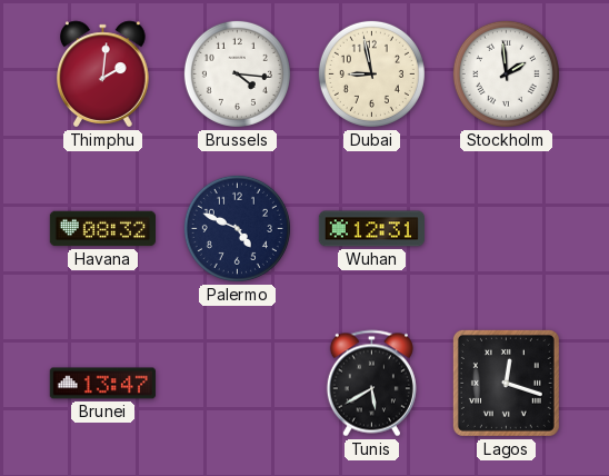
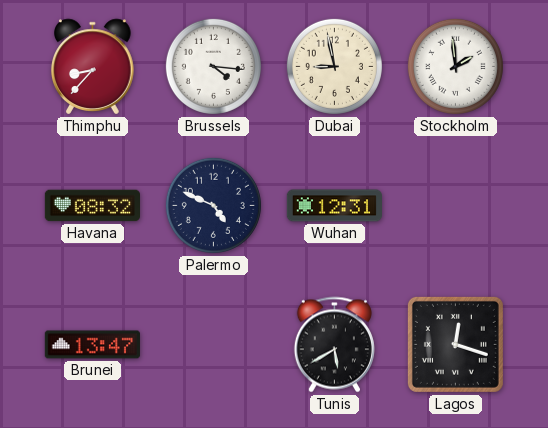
Thimphu: 2:01 -> 8:37
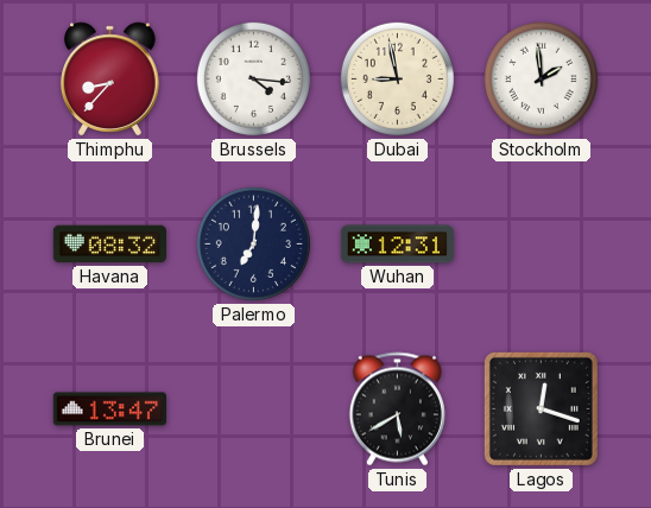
Palermo: 4:49 -> 7:01
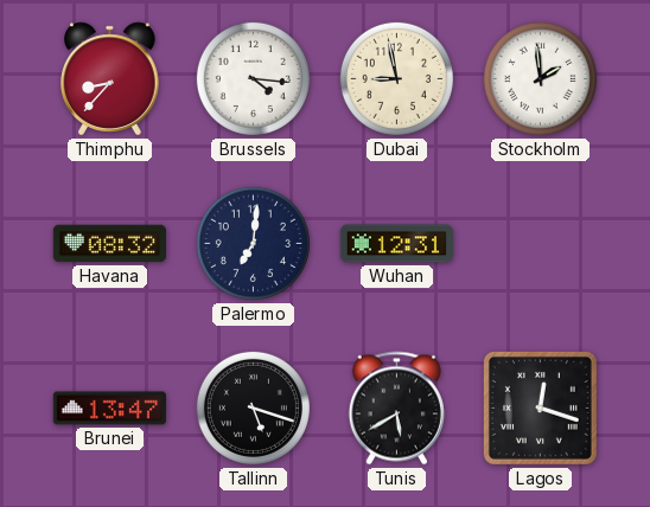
Tallinn: none -> 5:18
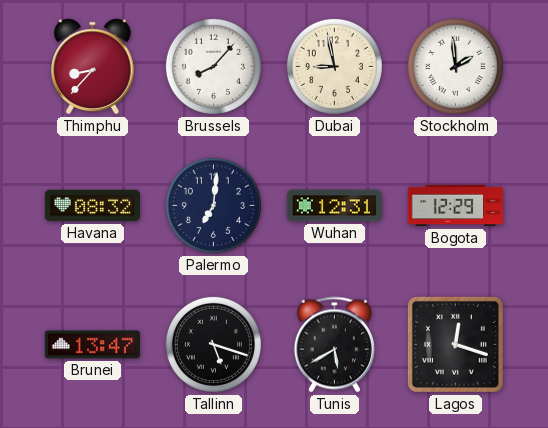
Brussels: 4:16 -> 8:07
Bogota: none -> 12:29
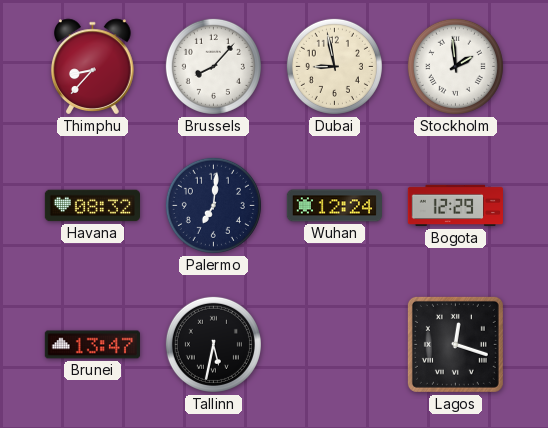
Wuhan: 12:31 -> 12:24
Tallinn: 5:18 -> 5:32
Tunis: 5:40 -> none
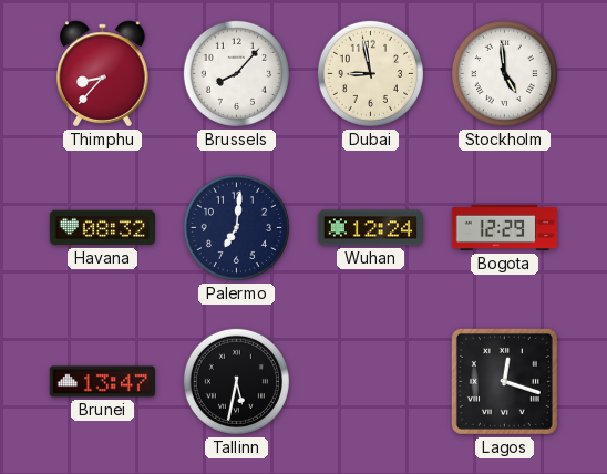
Stockholm: 1:59 -> 4:59
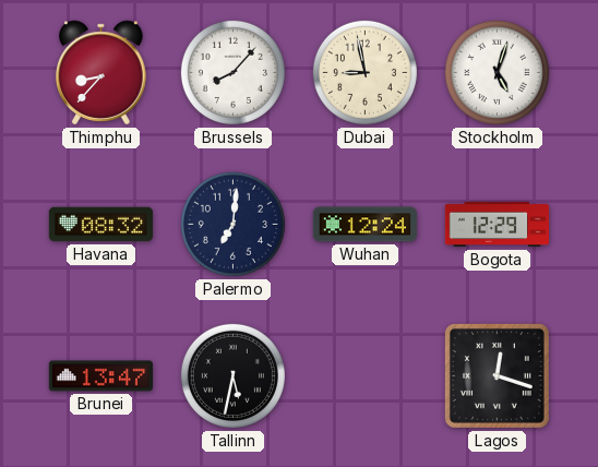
Stockholm: 4:59 -> 5:03
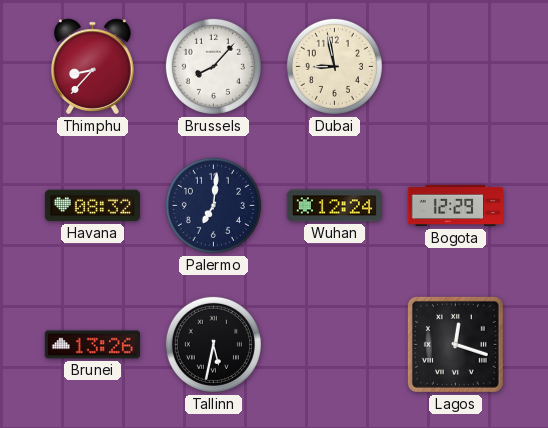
Stockholm: 5:03 -> none
Brunei: 13:47 -> 13:26
